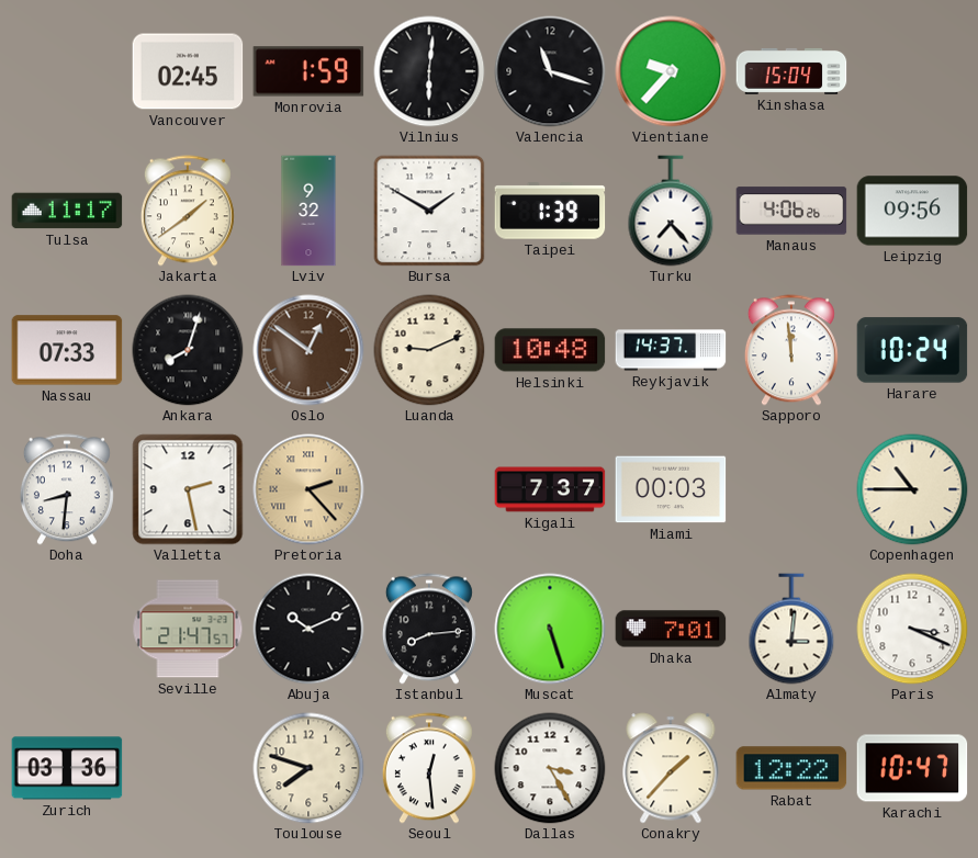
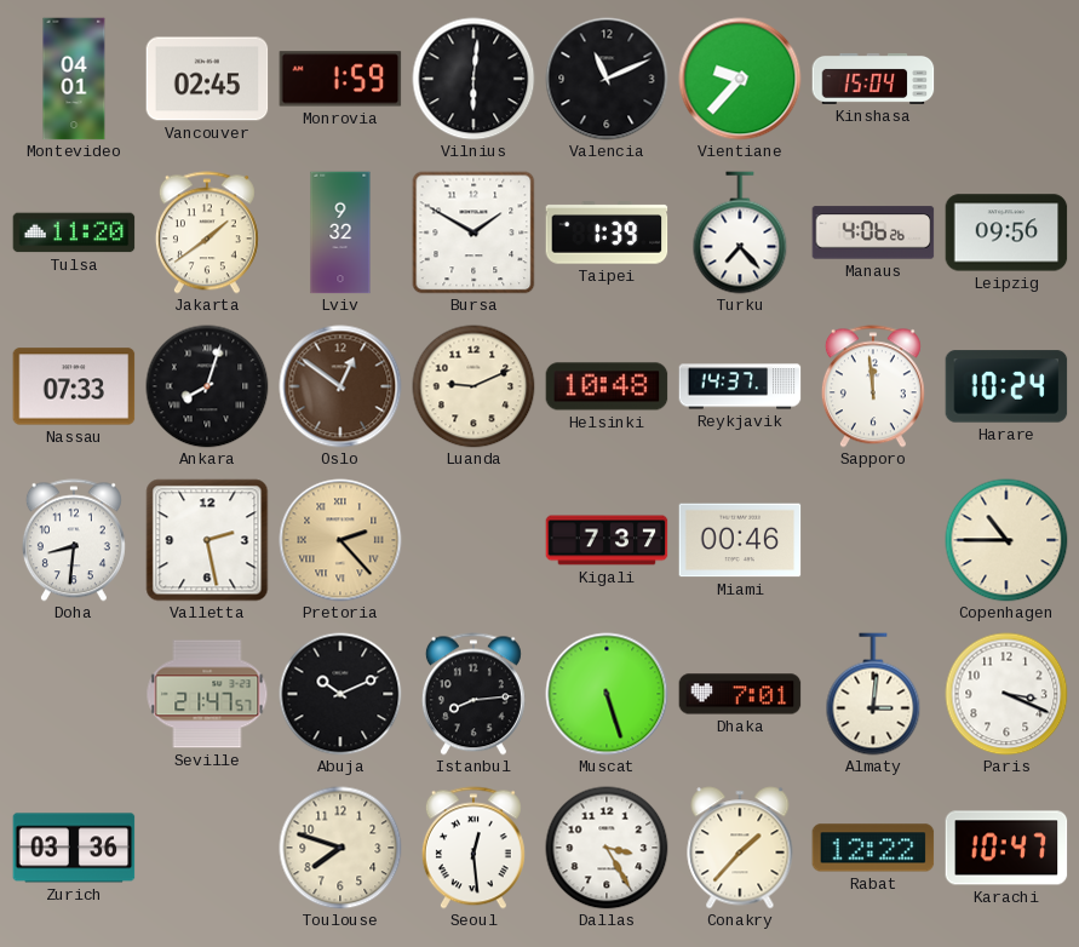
Montevideo: none -> 04:01
Valencia: 11:18 -> 11:11
Tulsa: 11:17 -> 11:20
Miami: 00:03 -> 00:46
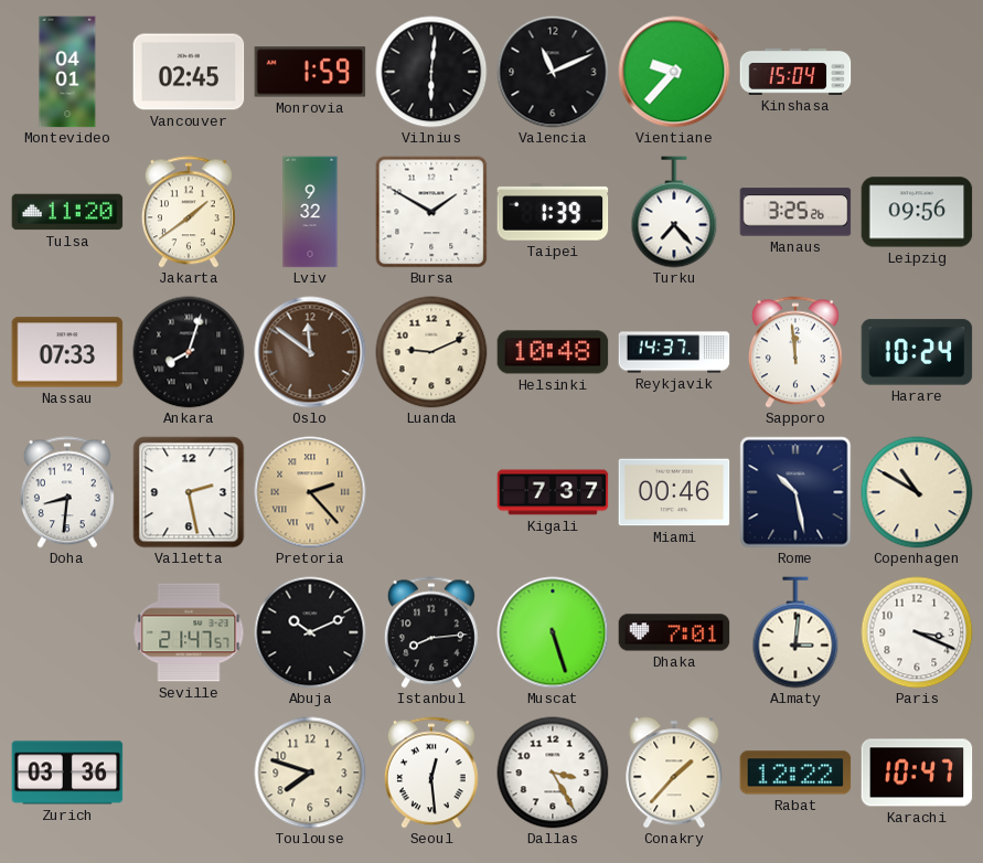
Manaus: 4:06 -> 3:25
Oslo: 12:51 -> 11:51
Rome: none -> 10:28
Copenhagen: 10:45 -> 10:50
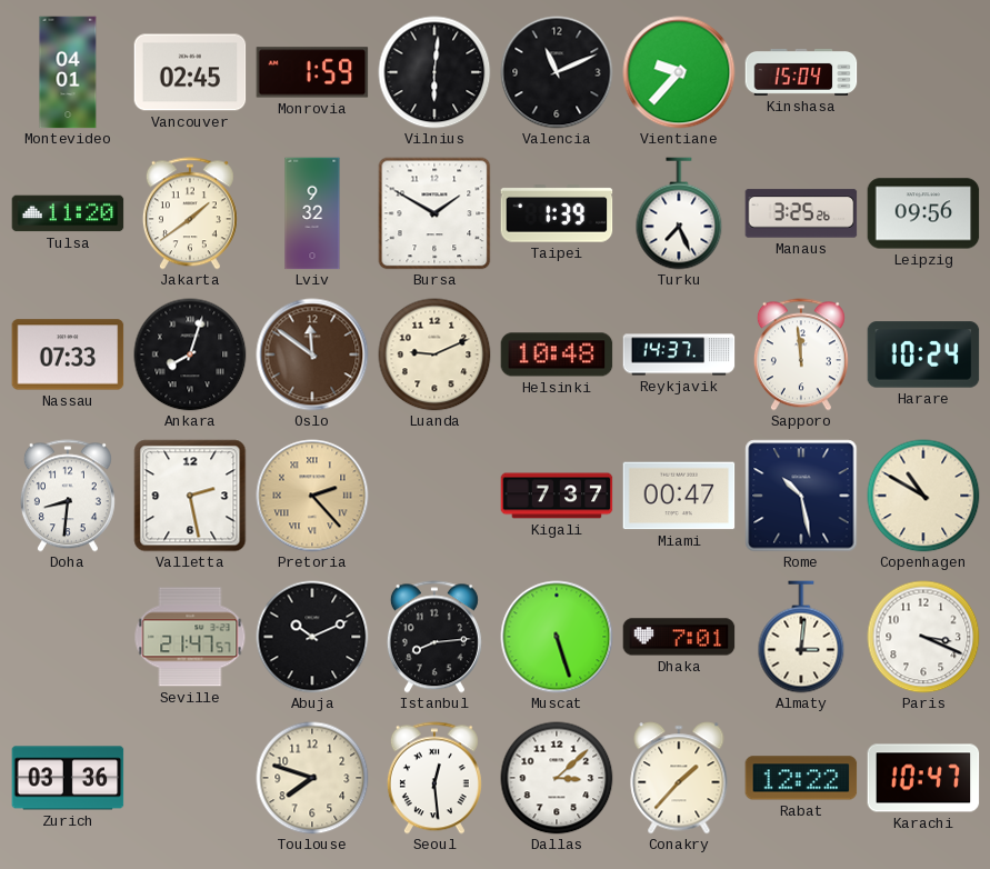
Turku: 7:23 -> 7:26
Miami: 00:46 -> 00:47
Dallas: 3:25 -> 3:08
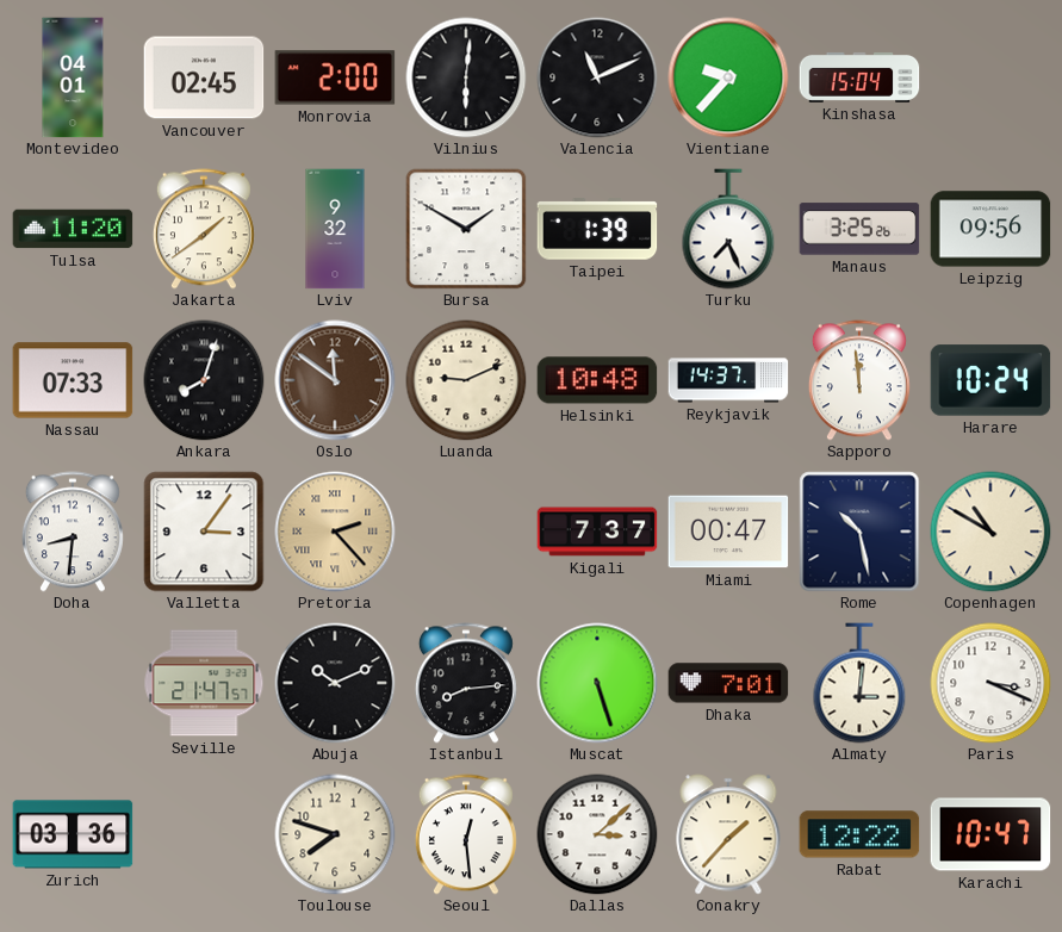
Monrovia: 1:59 -> 2:00
Valletta: 2:28 -> 3:06
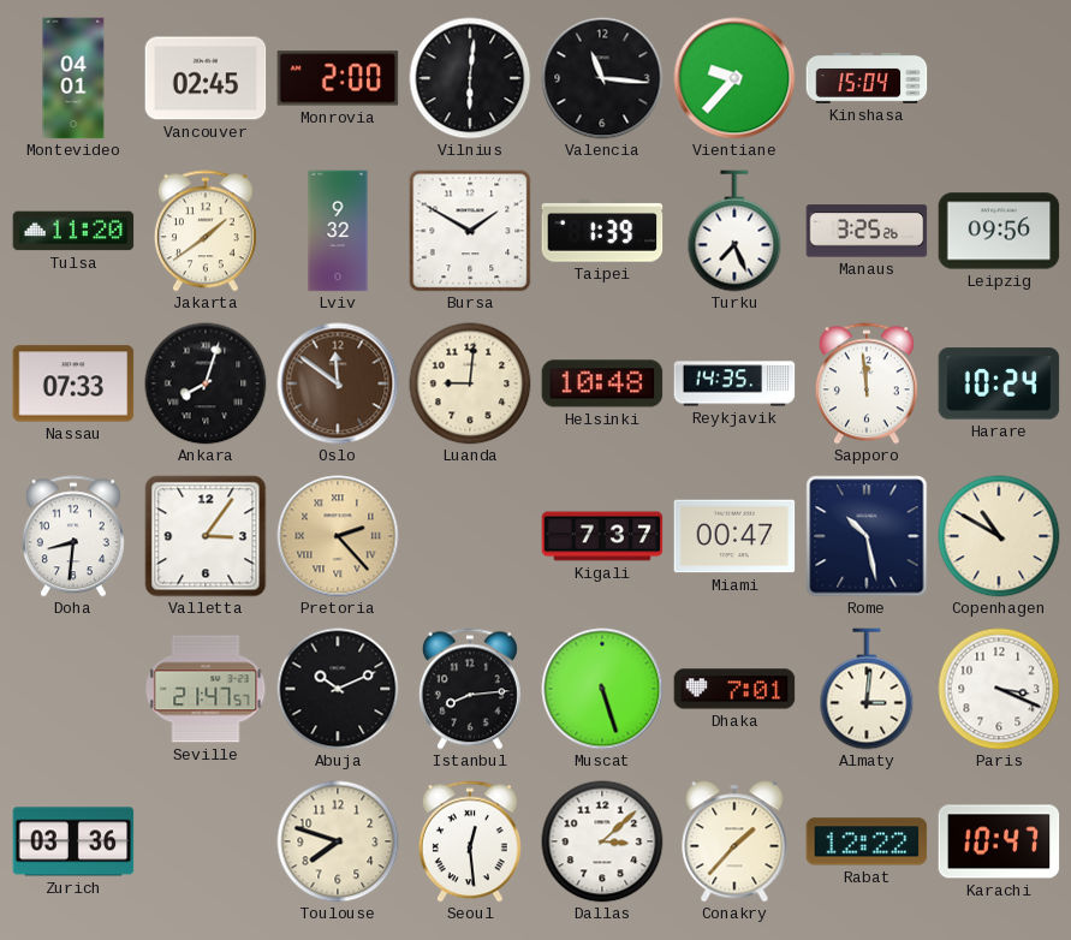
Valencia: 11:11 -> 11:16
Luanda: 9:11 -> 9:01
Reykjavik: 14:37 -> 14:35
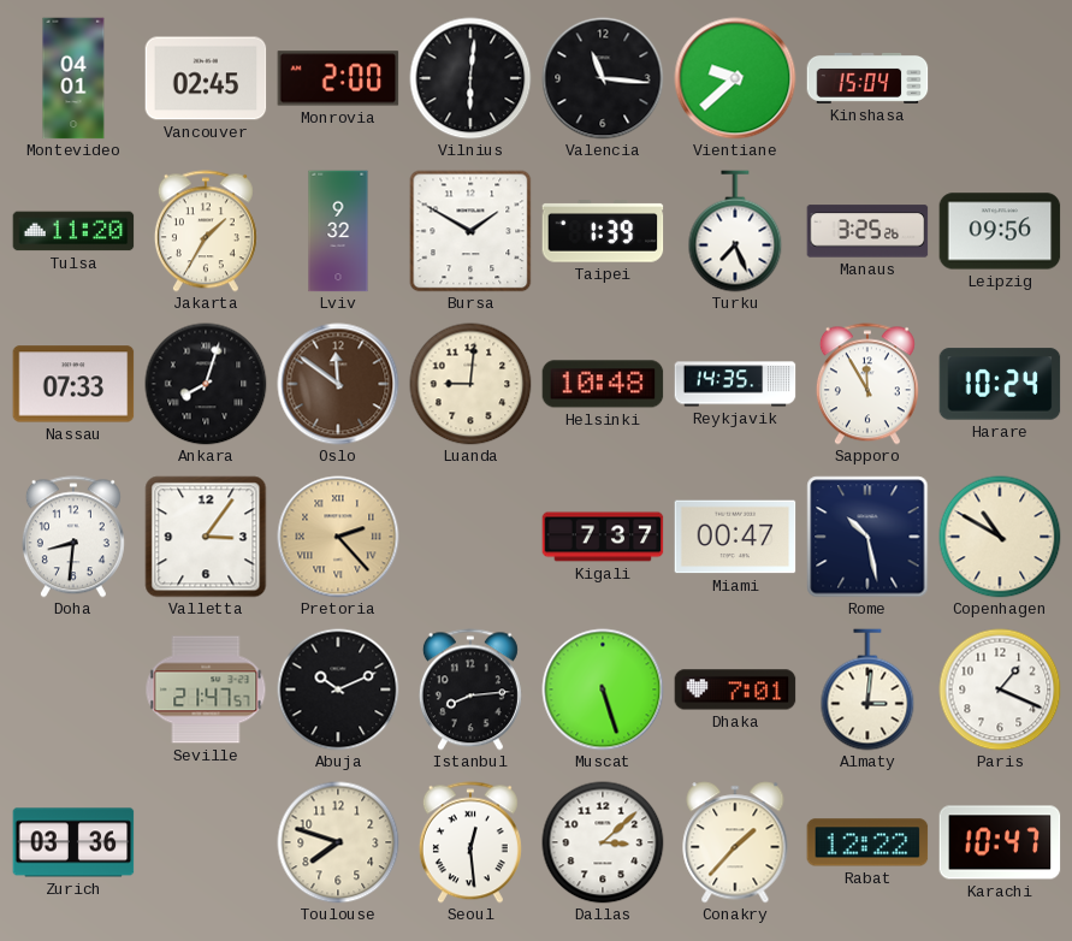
Vientiane: 9:37 -> 9:38
Jakarta: 1:39 -> 1:35
Sapporo: 11:59 -> 11:55
Paris: 3:19 -> 1:19
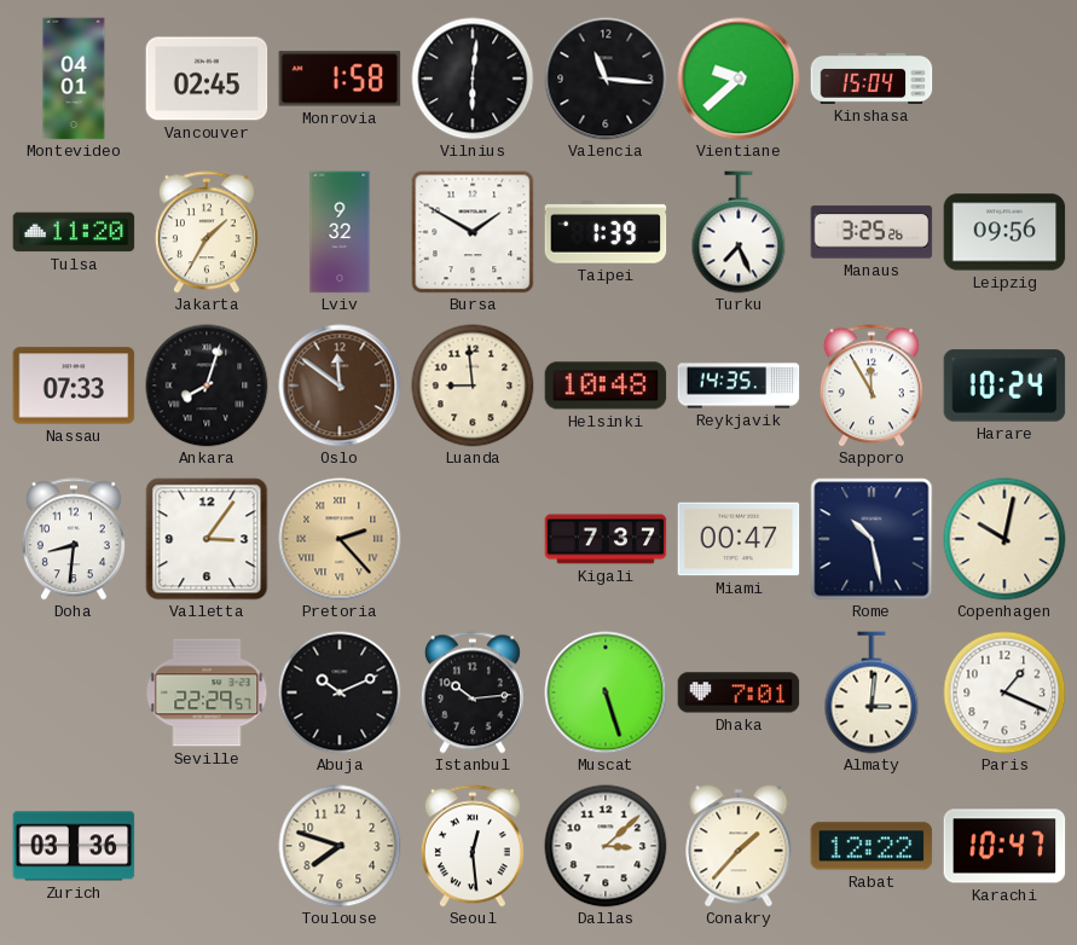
Monrovia: 2:00 -> 1:58
Luanda: 9:01 -> 8:59
Copenhagen: 10:50 -> 10:02
Seville: 21:47 -> 22:29
Istanbul: 8:14 -> 10:14
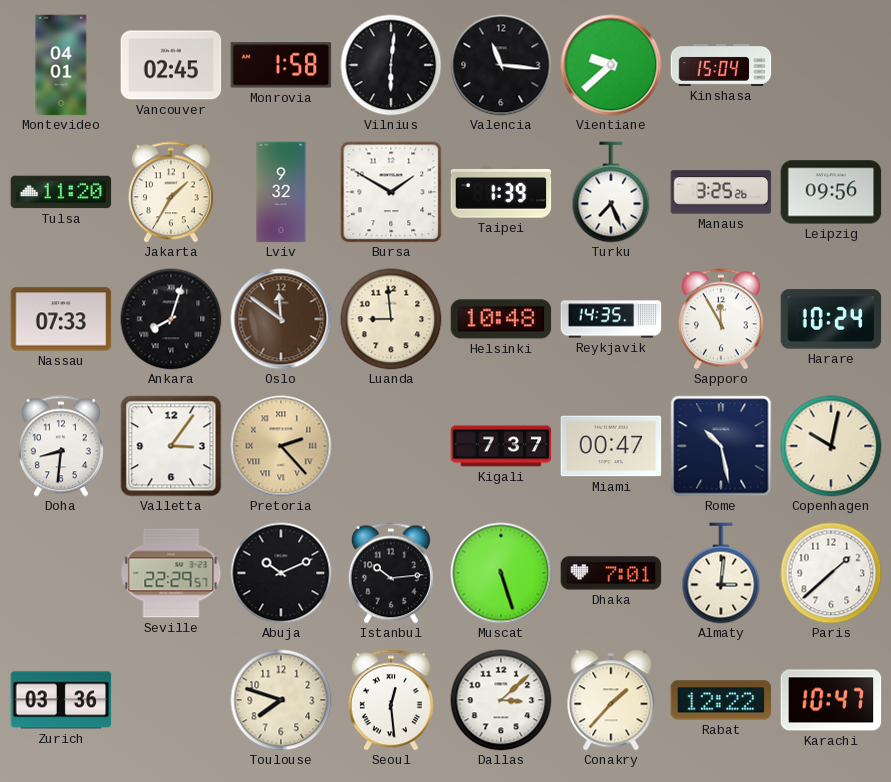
Paris: 1:19 -> 1:38
